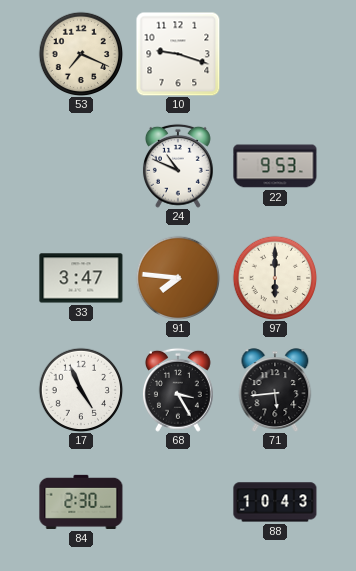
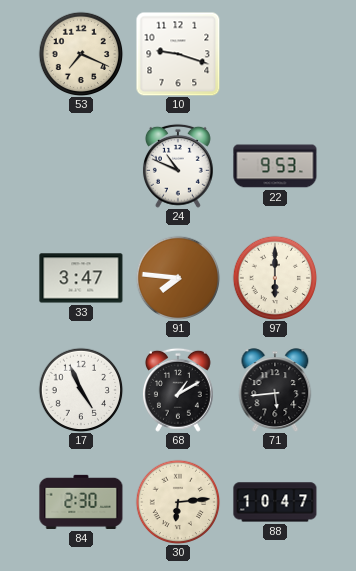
68: 3:25 -> 1:10
30: none -> 6:14
88: 10:43 -> 10:47
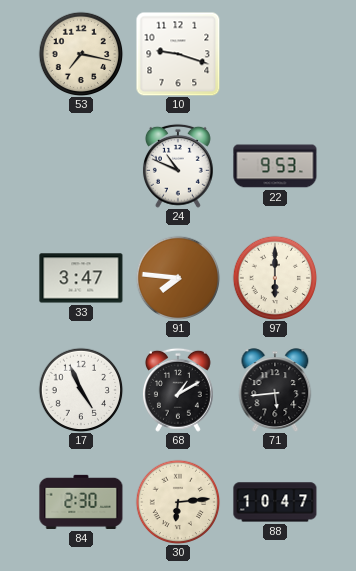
53: 7:19 -> 7:17
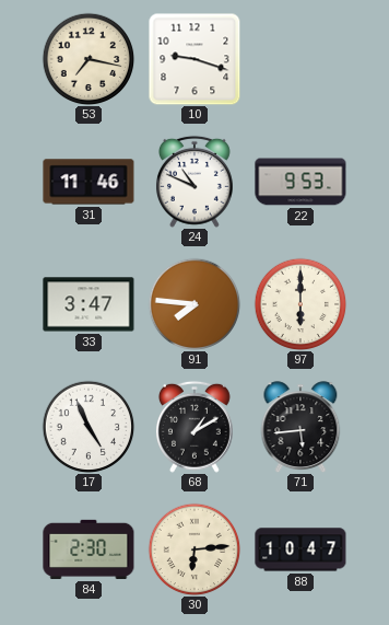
31: none -> 11:46
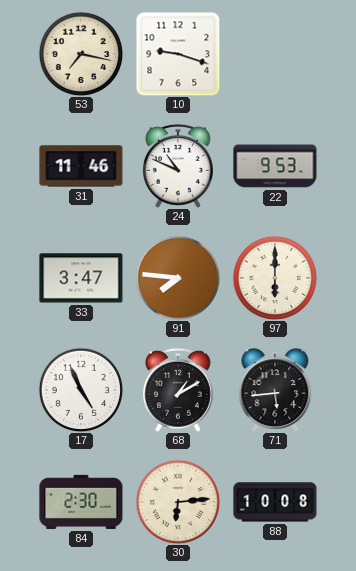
88: 10:47 -> 10:08
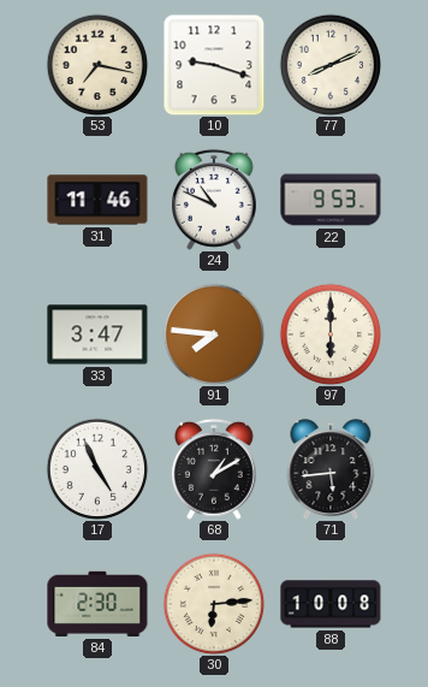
77: none -> 8:11
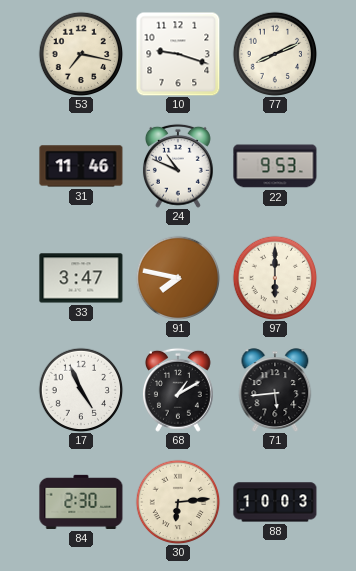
91: 7:46 -> 7:47
88: 10:08 -> 10:03
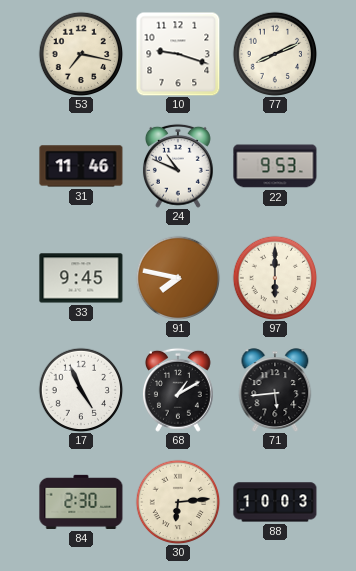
33: 3:47 -> 9:45
